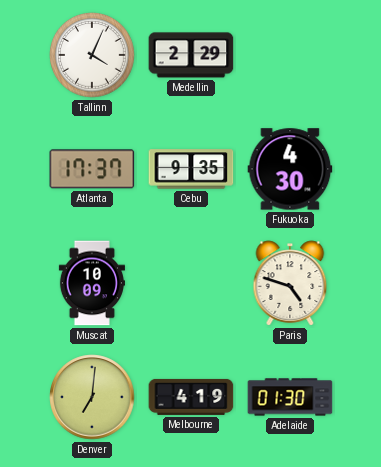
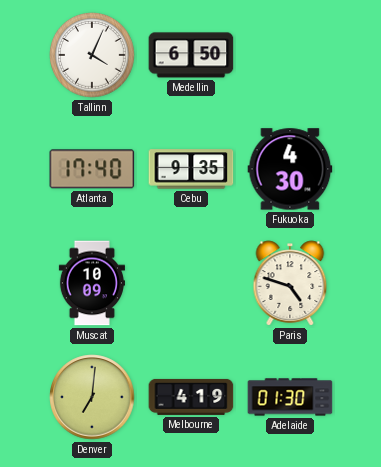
Medellin: 2:29 -> 6:50
Atlanta: 17:37 -> 17:40
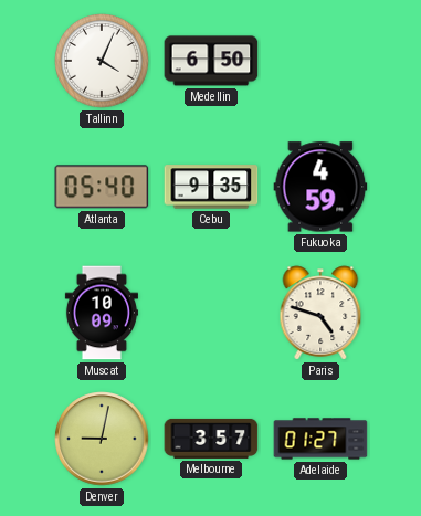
Atlanta: 17:40 -> 05:40
Fukuoka: 4:30 -> 4:59
Denver: 7:01 -> 9:02
Melbourne: 4:19 -> 3:57
Adelaide: 01:30 -> 01:27
